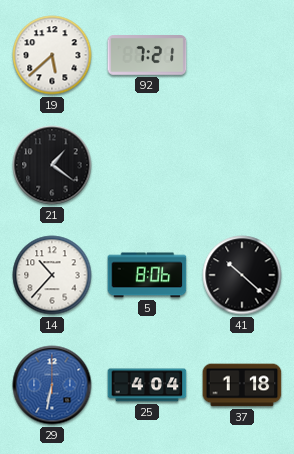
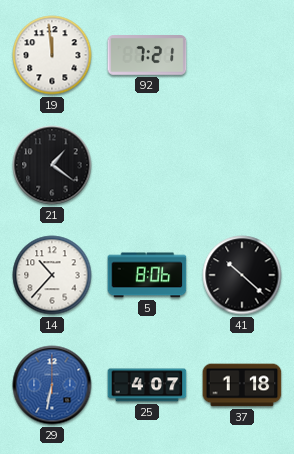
19: 5:38 -> 11:59
25: 4:04 -> 4:07
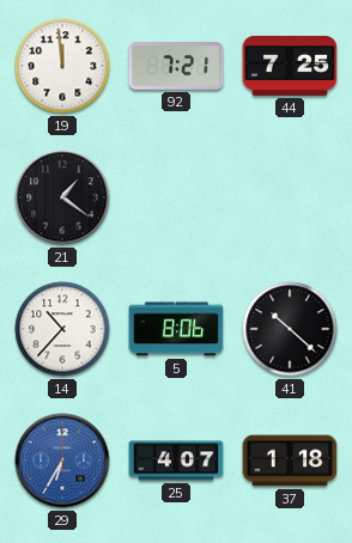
44: none -> 7:25
29: 6:32 -> 6:35
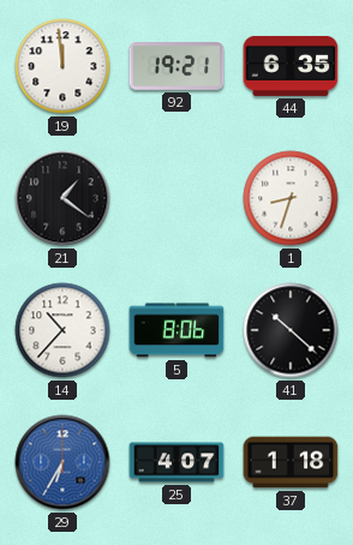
92: 7:21 -> 19:21
44: 7:25 -> 6:35
1: none -> 8:33
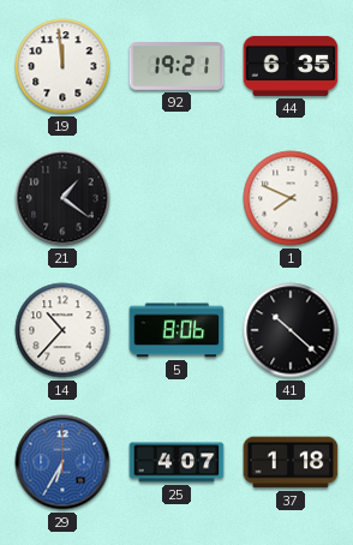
1: 8:33 -> 7:49
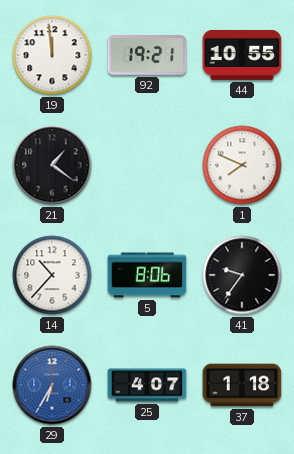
44: 6:35 -> 10:55
41: 10:22 -> 9:36
